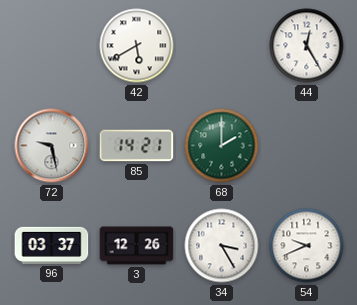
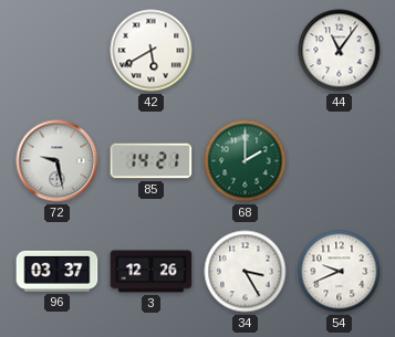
44: 12:25 -> 11:06
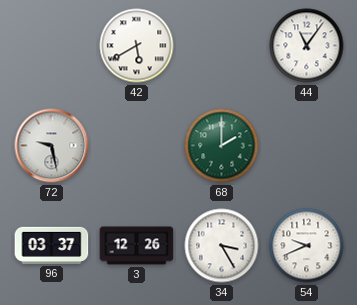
85: 14:21 -> none
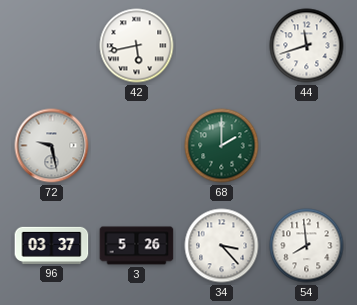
42: 5:40 -> 5:43
44: 11:06 -> 11:42
3: 12:26 -> 5:26
34: 3:25 -> 3:23
54: 9:41 -> 7:59
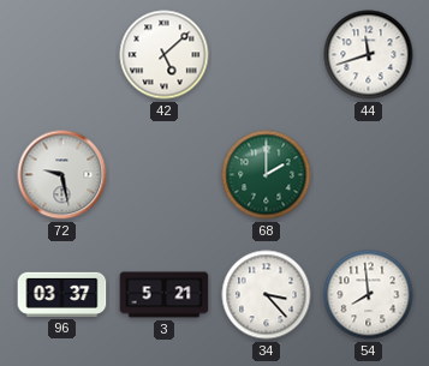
42: 5:43 -> 5:08
3: 5:26 -> 5:21
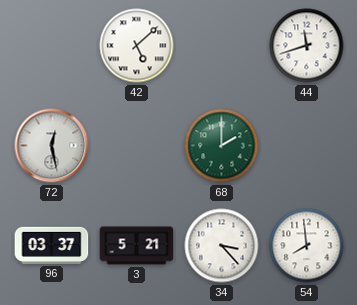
72: 9:28 -> 12:28
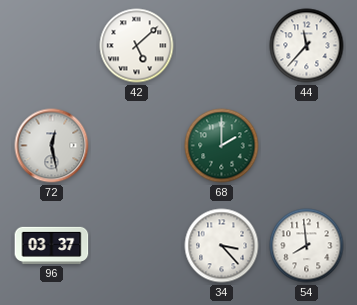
44: 11:42 -> 11:37
3: 5:21 -> none
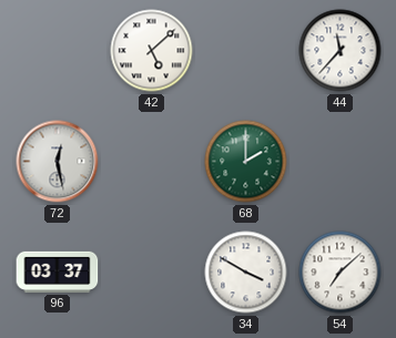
34: 3:23 -> 3:50
54: 7:59 -> 7:08
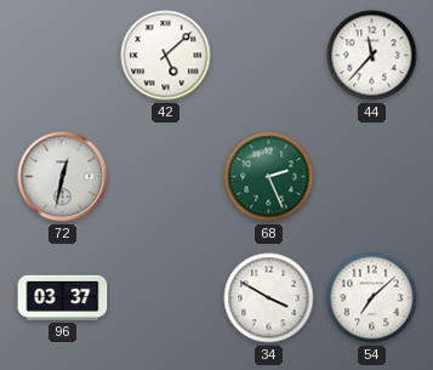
72: 12:28 -> 12:32
68: 2:00 -> 2:26
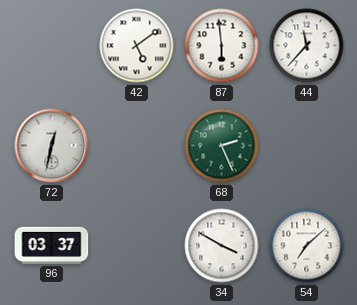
42: 5:08 -> 5:09
87: none -> 5:59
